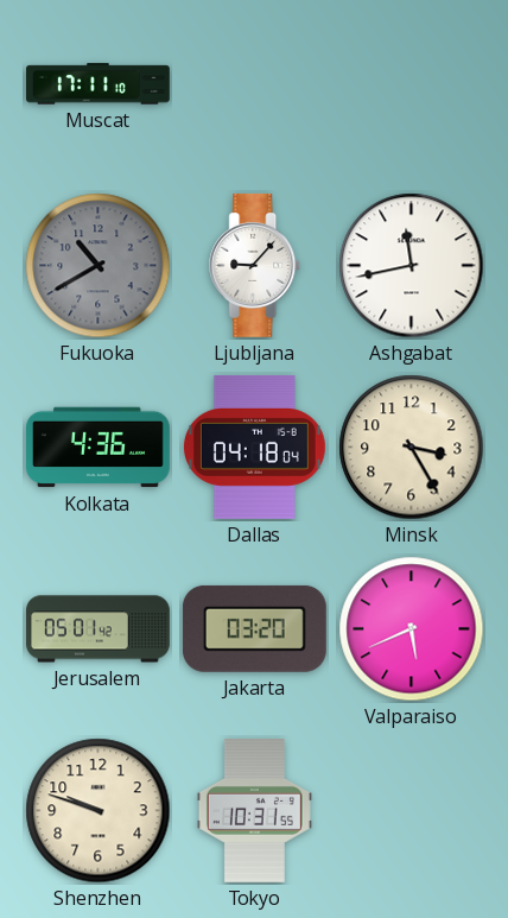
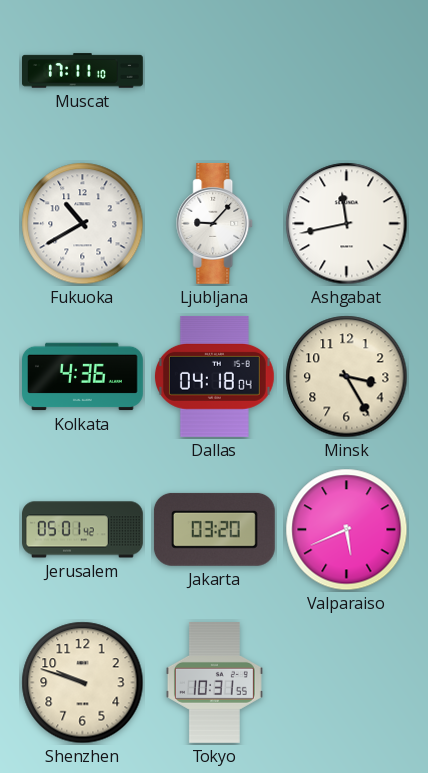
Fukuoka dial: grey -> white
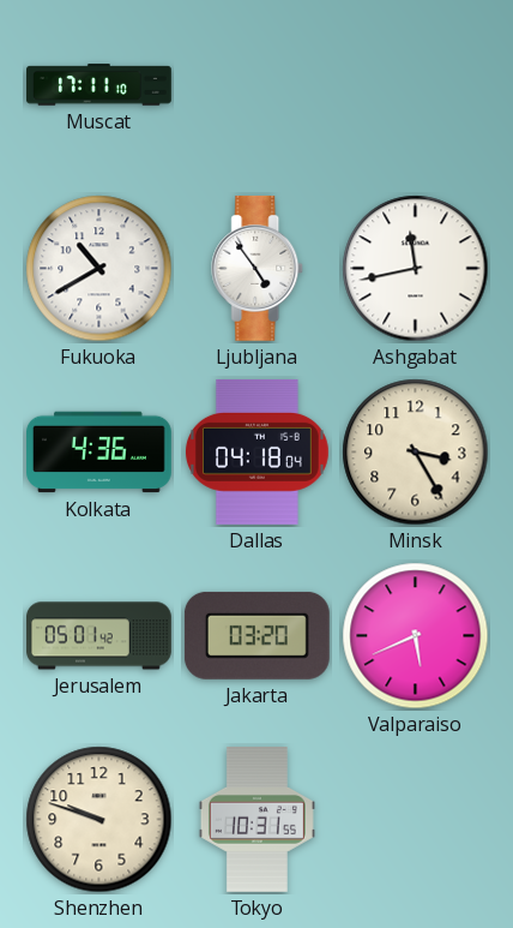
Ljubljana: 9:07 -> 4:54
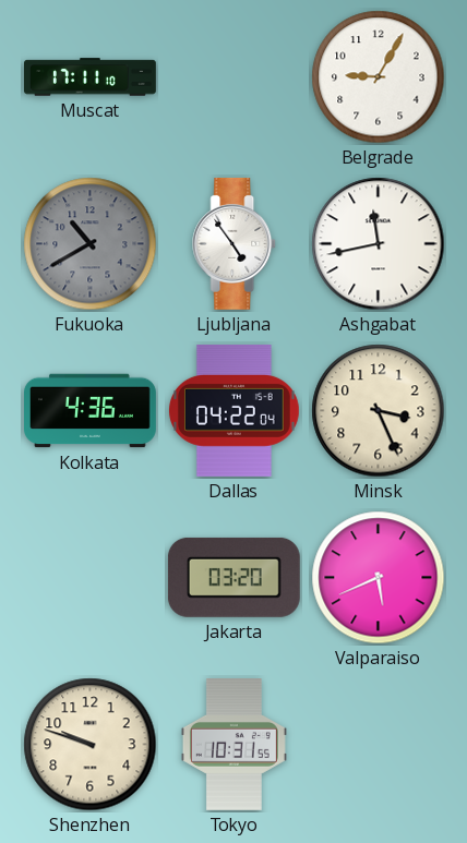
Belgrade: none -> 9:05
Fukuoka dial: white -> grey
Dallas: 04:18 -> 04:22
Minsk: 3:25 -> 3:26
Jerusalem: 05:01 -> none
